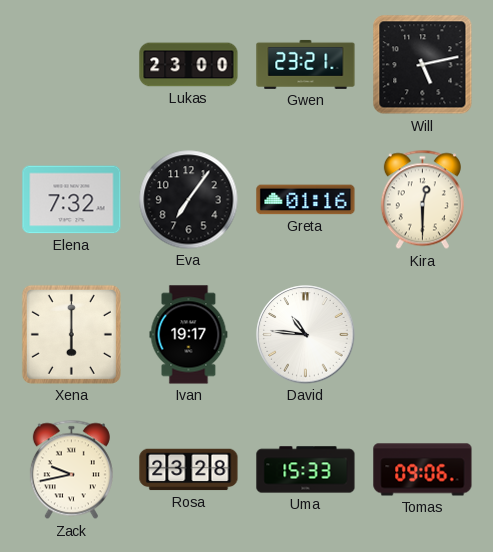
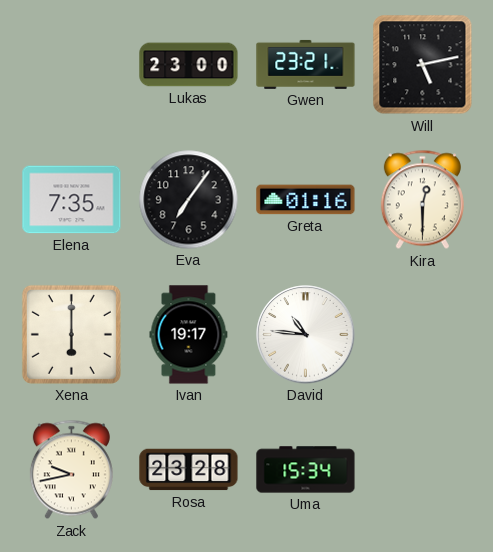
Elena: 7:32 -> 7:35
Uma: 15:33 -> 15:34
Tomas: 09:06 -> none
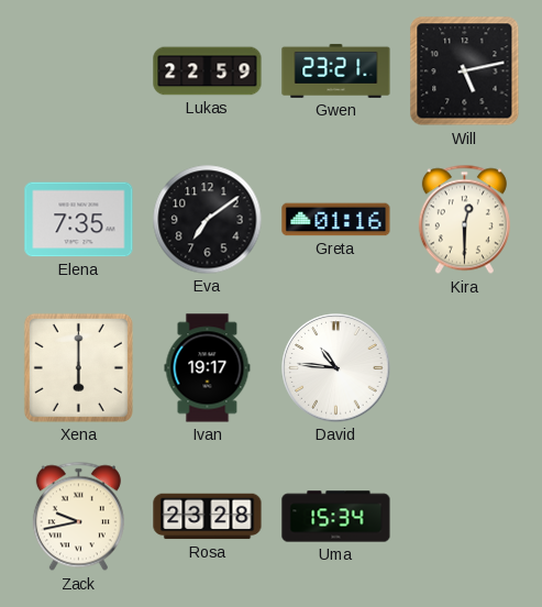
Lukas: 23:00 -> 22:59
Eva: 7:06 -> 7:09
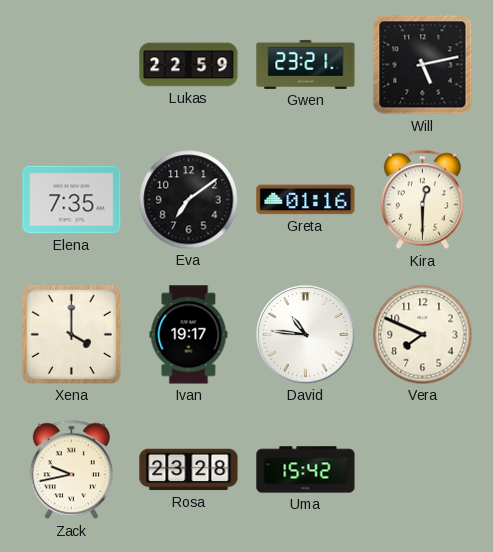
Xena: 6:00 -> 4:00
Vera: none -> 7:49
Uma: 15:34 -> 15:42
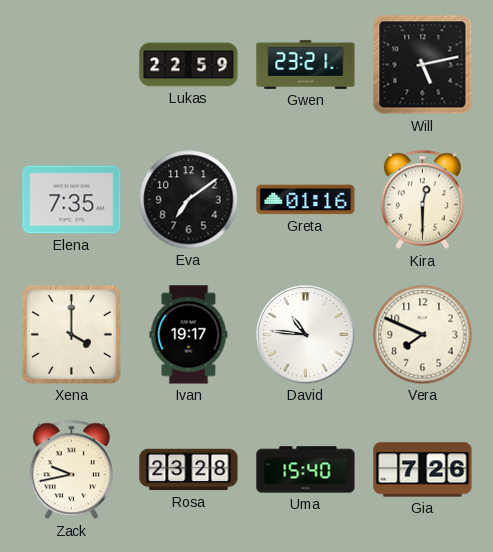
Uma: 15:42 -> 15:40
Gia: none -> 7:26
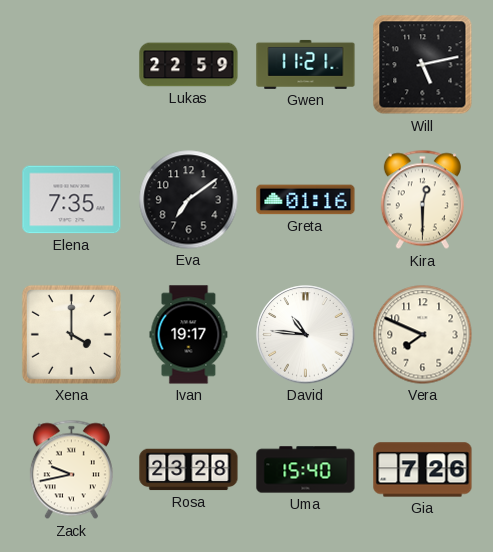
Gwen: 23:21 -> 11:21
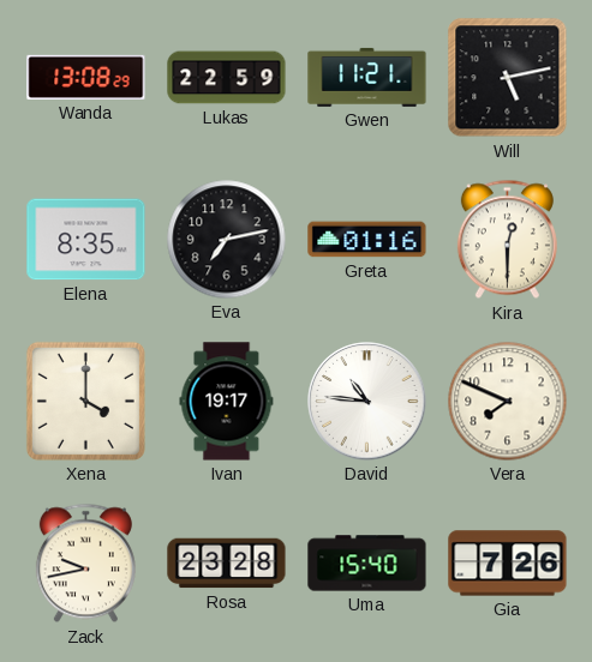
Wanda: none -> 13:08
Elena: 7:35 -> 8:35
Eva: 7:09 -> 7:13
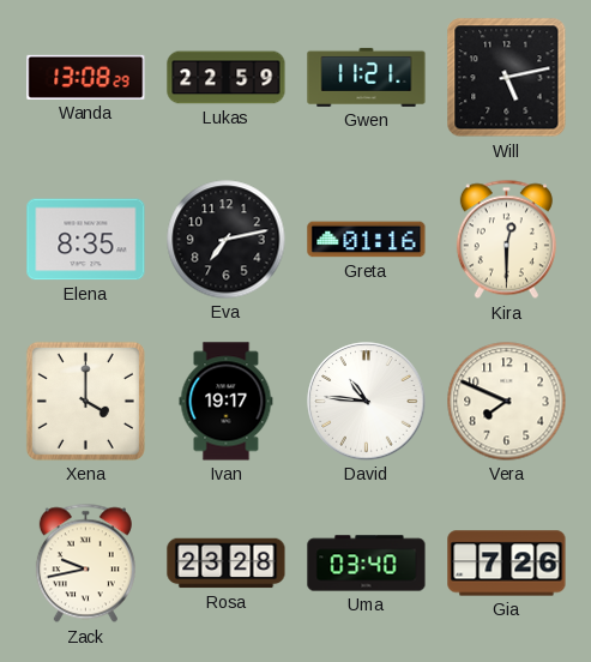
Uma: 15:40 -> 03:40
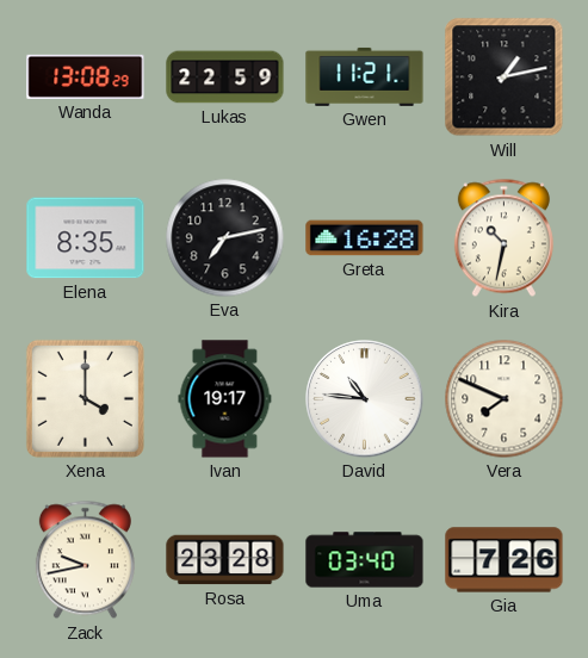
Will: 5:13 -> 1:13
Greta: 01:16 -> 16:28
Kira: 12:30 -> 10:32
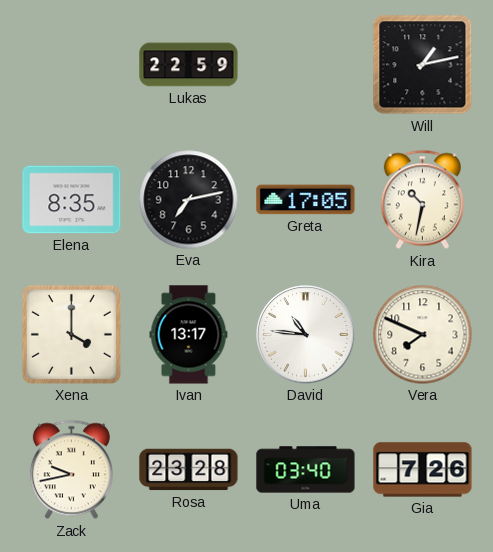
Wanda: 13:08 -> none
Gwen: 11:21 -> none
Greta: 16:28 -> 17:05
Ivan: 19:17 -> 13:17
